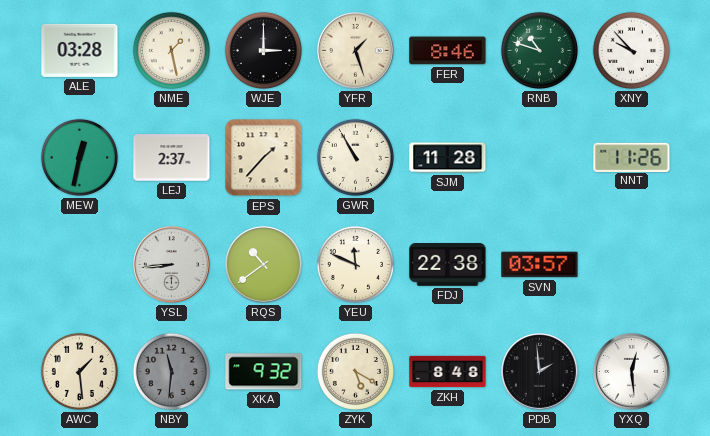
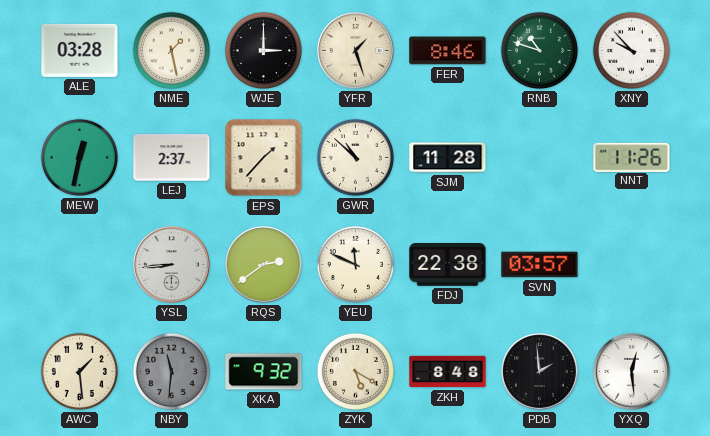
GWR: 10:55 -> 10:52
RQS: 10:39 -> 2:39
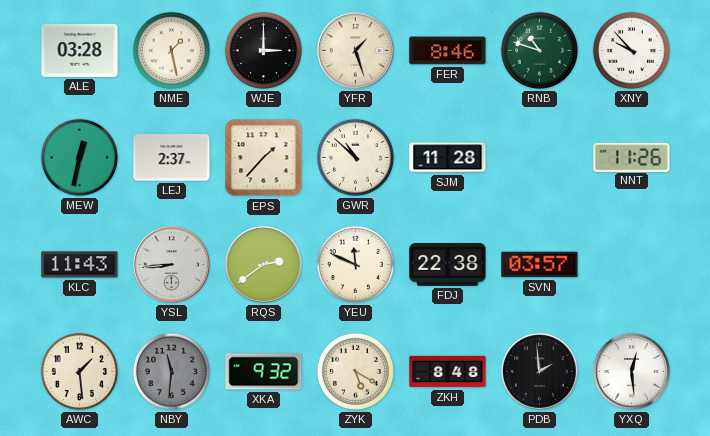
KLC: none -> 11:43
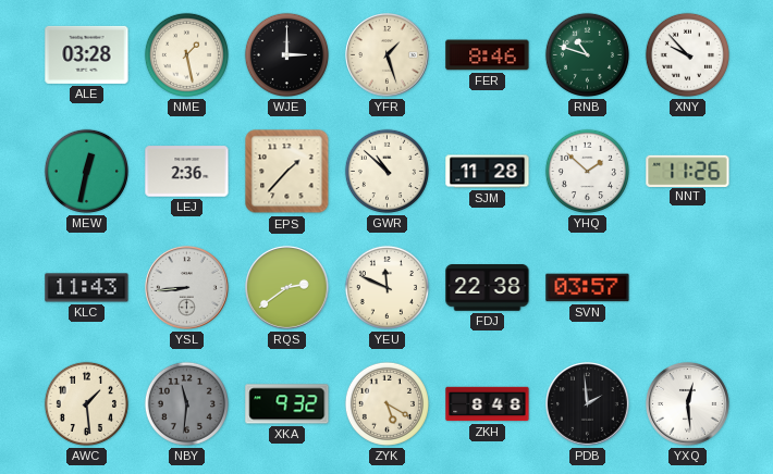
LEJ: 2:37 -> 2:36
YHQ: none -> 1:52
